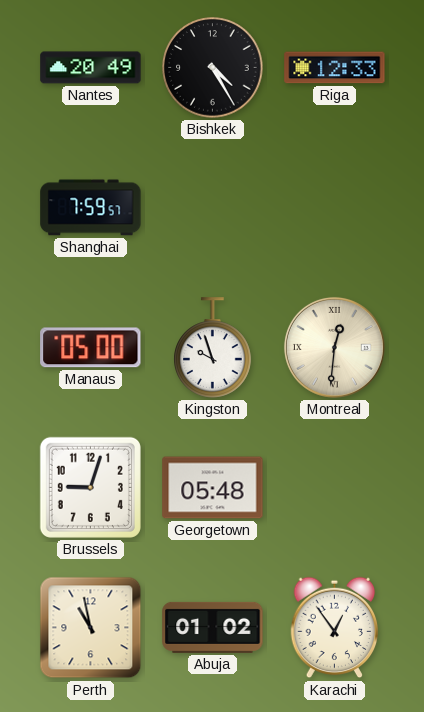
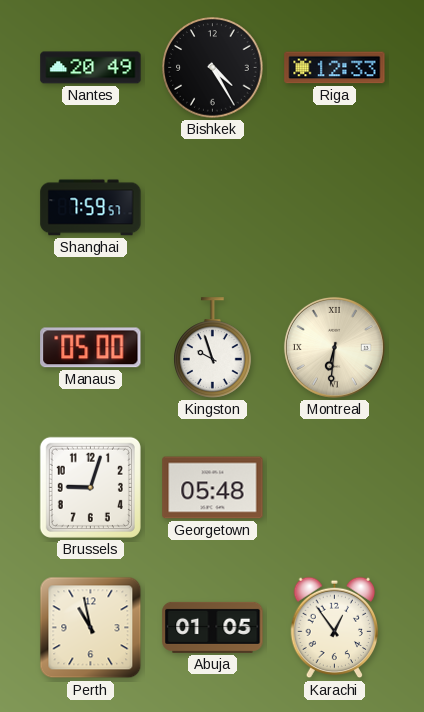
Montreal: 12:31 -> 6:31
Abuja: 01:02 -> 01:05
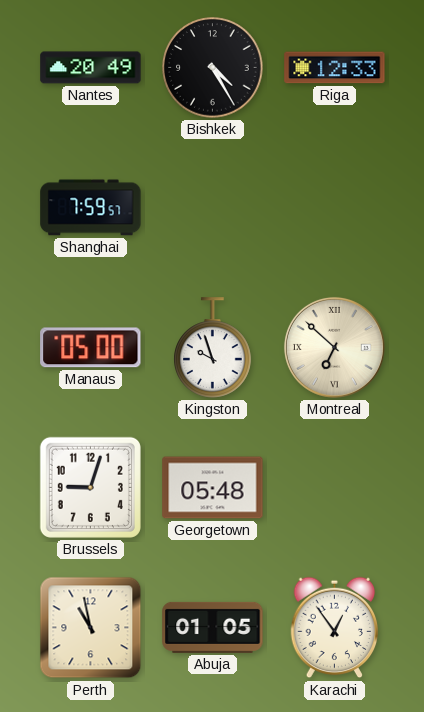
Montreal: 6:31 -> 6:52
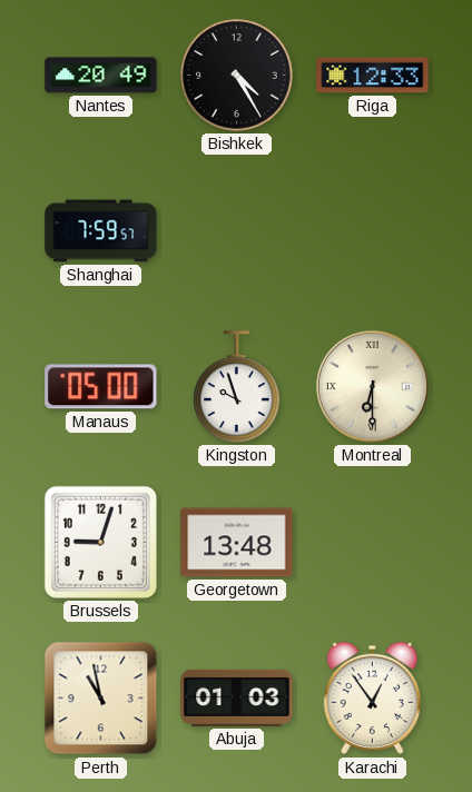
Montreal: 6:52 -> 6:30
Georgetown: 05:48 -> 13:48
Abuja: 01:05 -> 01:03
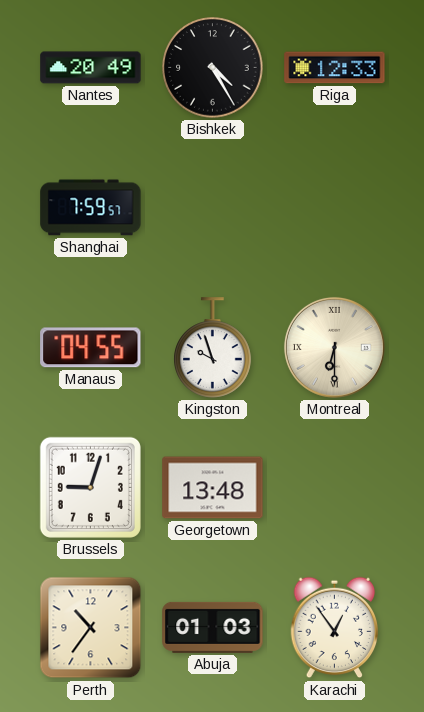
Manaus: 05:00 -> 04:55
Perth: 10:58 -> 10:36
